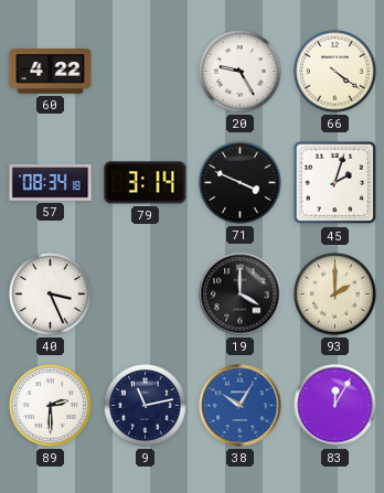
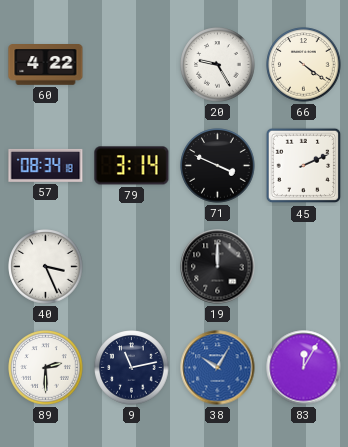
45: 2:03 -> 2:11
19: 4:00 -> 12:00
93: 2:00 -> none
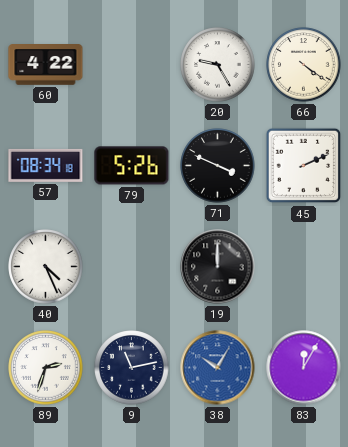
79: 3:14 -> 5:26
40: 3:26 -> 4:26
89: 2:30 -> 2:33
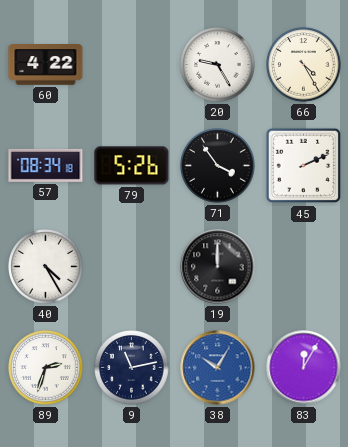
66: 4:21 -> 4:25
71: 3:49 -> 3:54
40: 4:26 -> 4:25
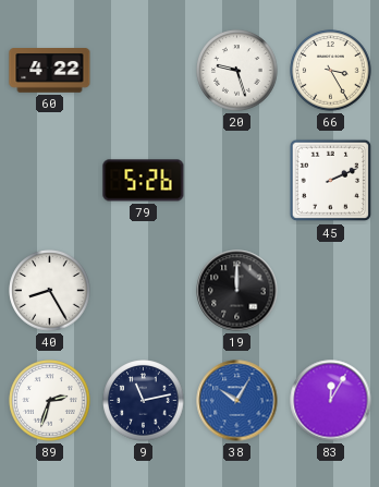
20: 9:25 -> 9:27
66: 4:25 -> 3:25
57: 08:34 -> none
71: 3:54 -> none
40: 4:25 -> 8:25
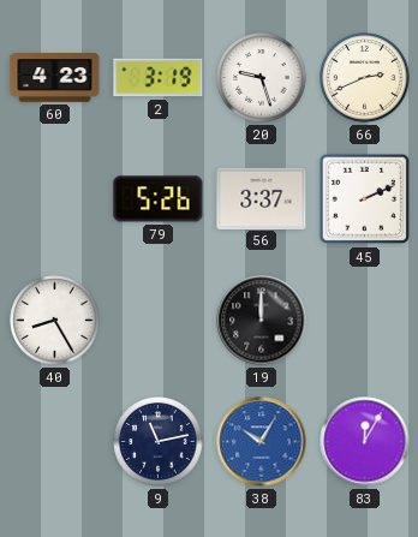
60: 4:22 -> 4:23
2: none -> 3:19
66: 3:25 -> 2:41
56: none -> 3:37
89: 2:33 -> none
